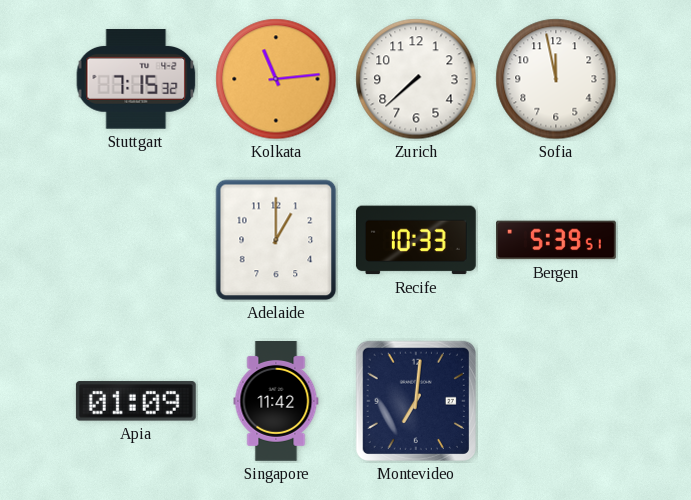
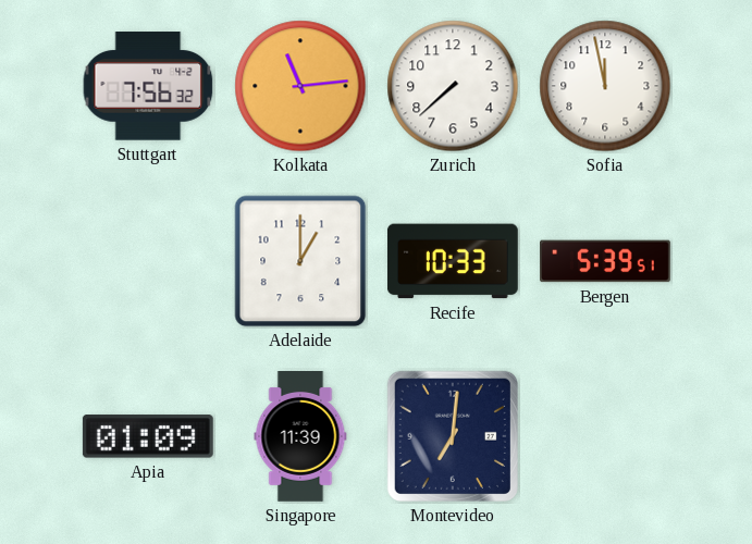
Stuttgart: 7:15 -> 7:56
Singapore: 11:42 -> 11:39
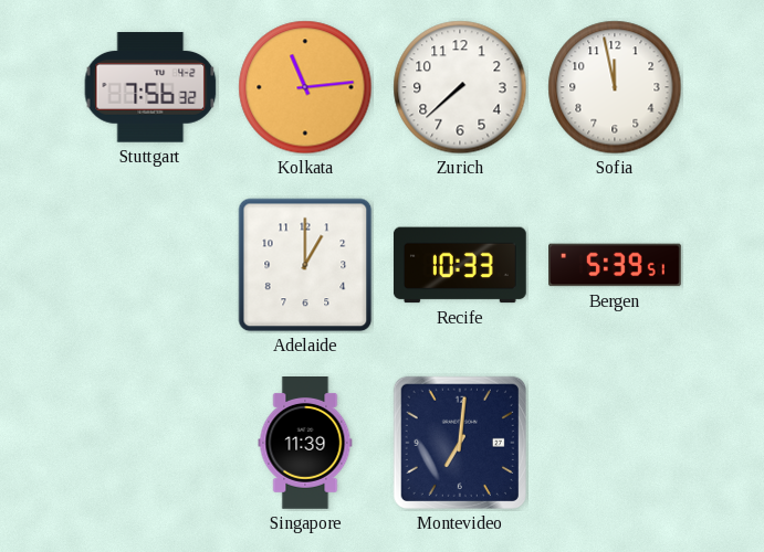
Apia: 01:09 -> none
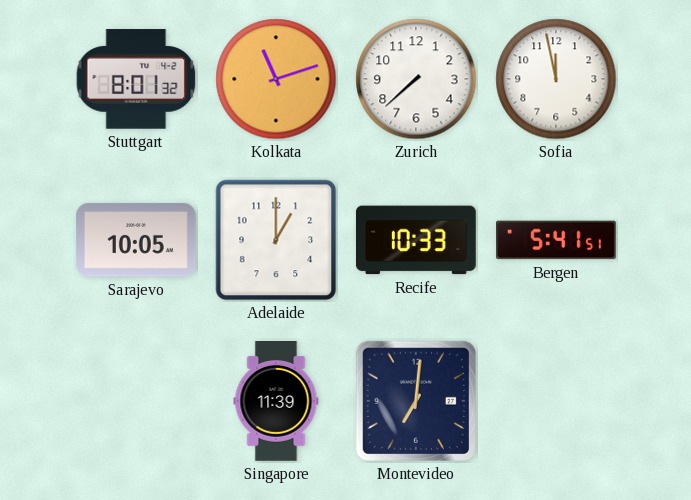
Stuttgart: 7:56 -> 8:01
Kolkata: 11:14 -> 11:12
Sarajevo: none -> 10:05
Bergen: 5:39 -> 5:41
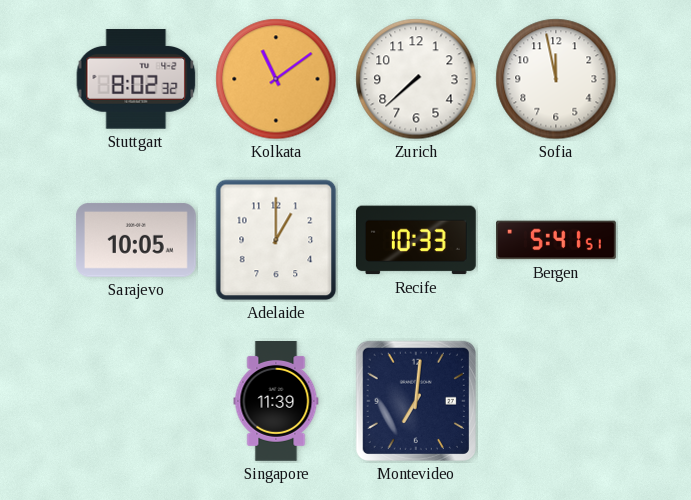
Stuttgart: 8:01 -> 8:02
Kolkata: 11:12 -> 11:09
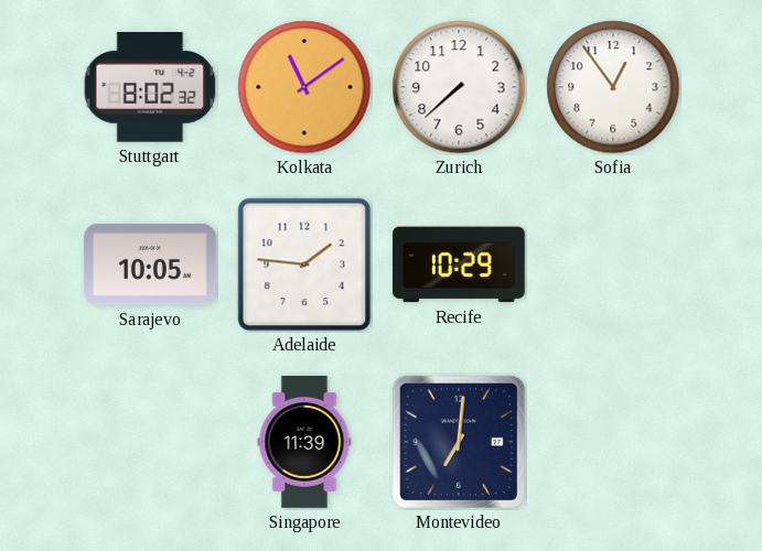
Sofia: 11:58 -> 12:54
Adelaide: 1:00 -> 1:46
Recife: 10:33 -> 10:29
Bergen: 5:41 -> none
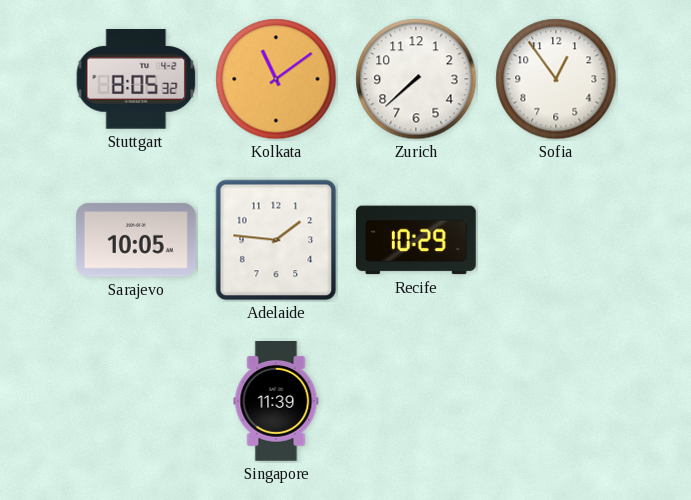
Stuttgart: 8:02 -> 8:05
Montevideo: 7:01 -> none
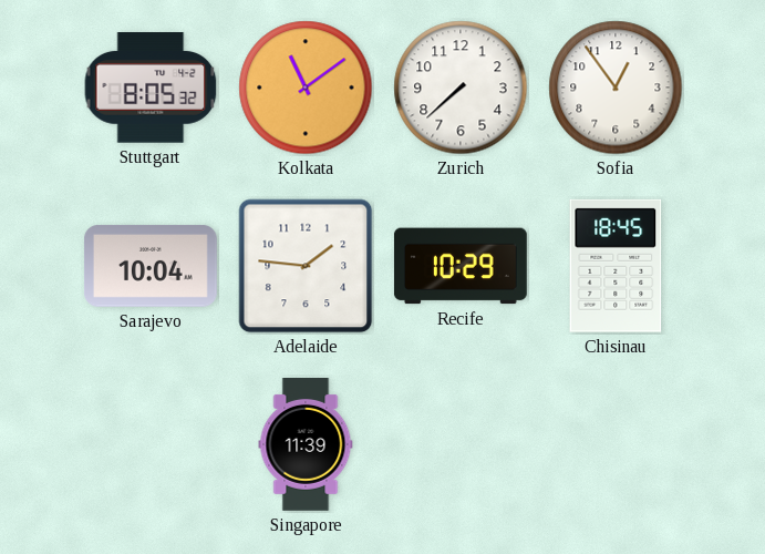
Sarajevo: 10:05 -> 10:04
Chisinau: none -> 18:45
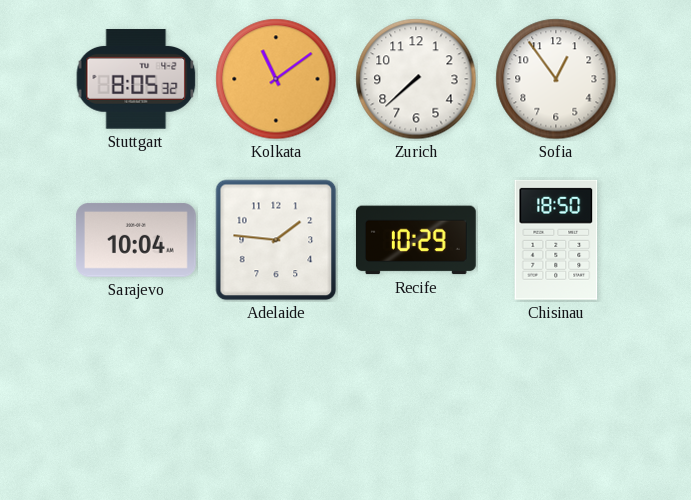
Chisinau: 18:45 -> 18:50
Singapore: 11:39 -> none
